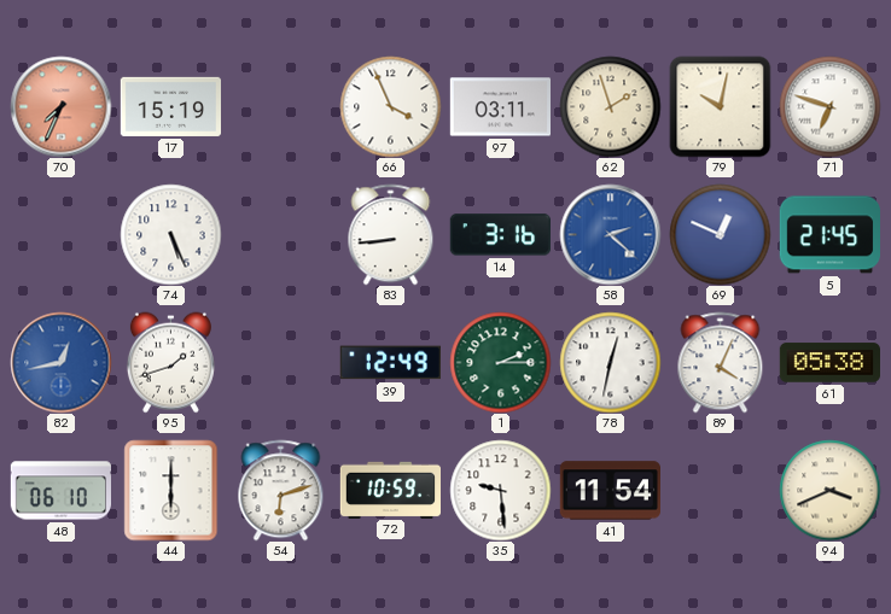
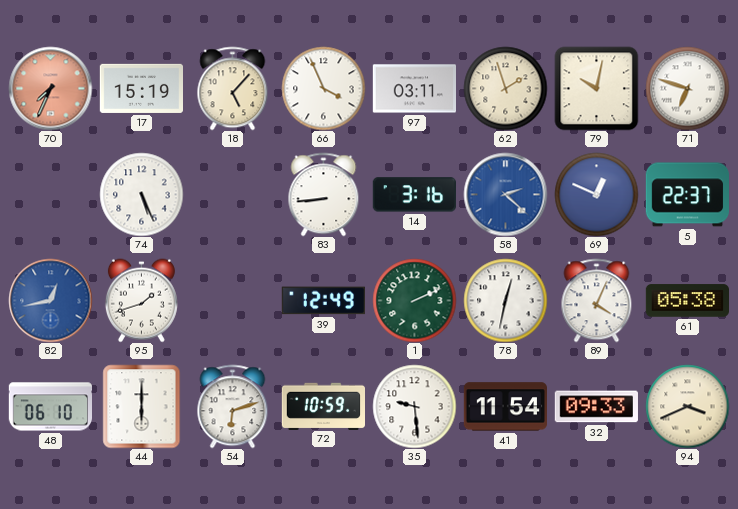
18: none -> 5:07
5: 21:45 -> 22:37
1: 2:15 -> 2:11
32: none -> 09:33
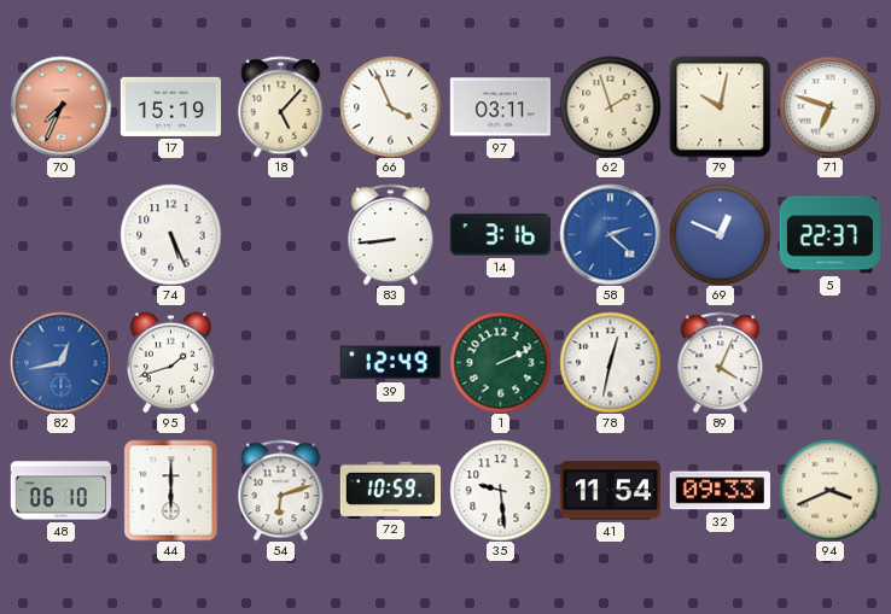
61: 05:38 -> none
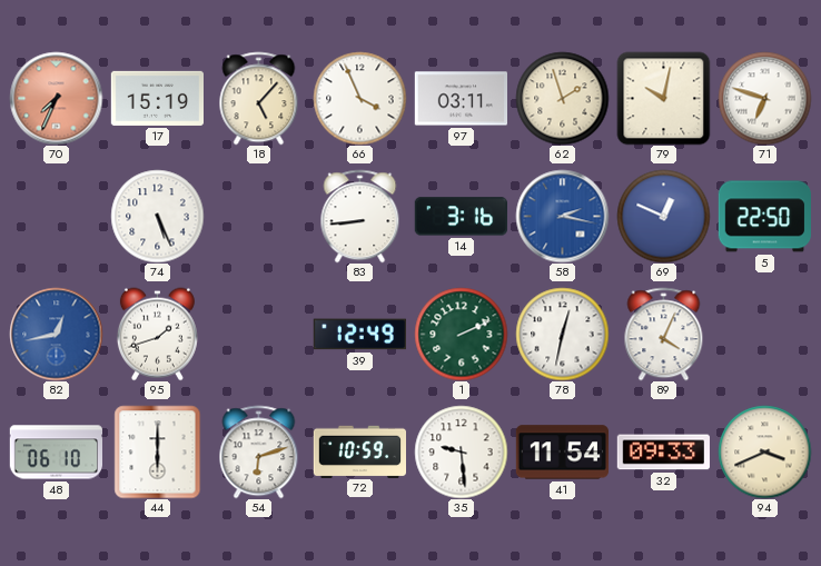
58: 2:22 -> 2:17
5: 22:37 -> 22:50
